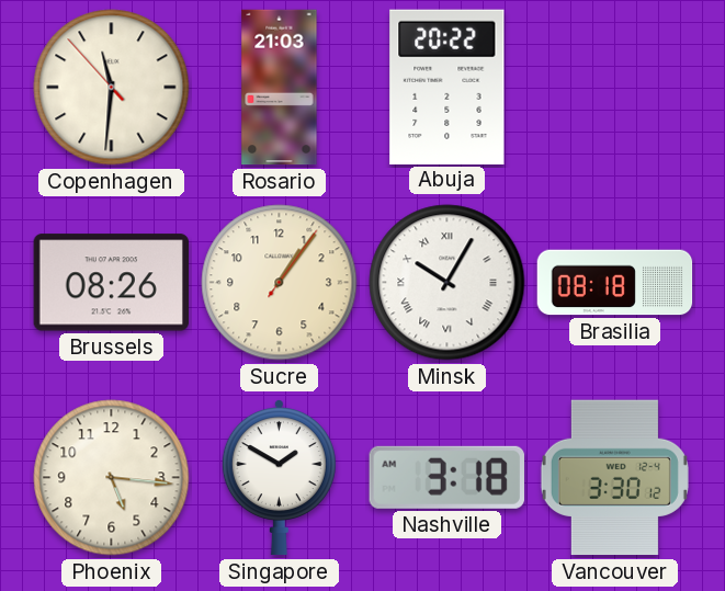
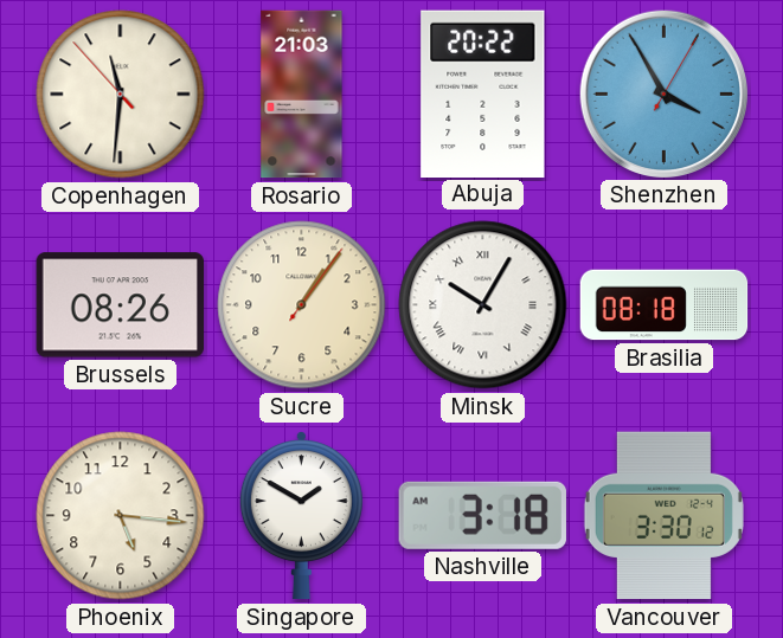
Shenzhen: none -> 3:55
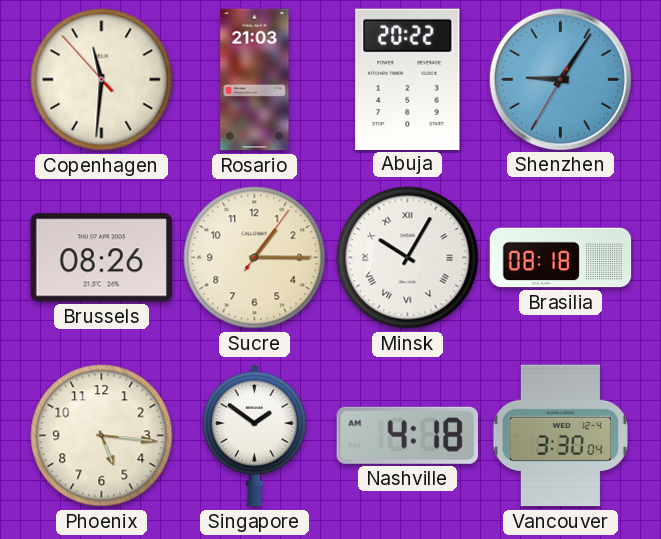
Shenzhen: 3:55 -> 9:05
Sucre: 1:06 -> 1:15
Singapore: 1:50 -> 1:51
Nashville: 3:18 -> 4:18
Vancouver: 3:30:12 -> 3:30:04
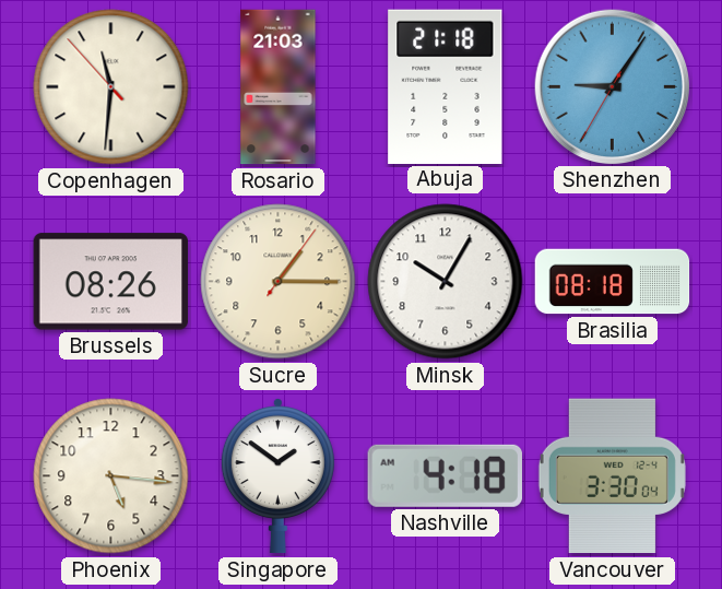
Abuja: 20:22 -> 21:18
Minsk numerals: Roman -> Arabic
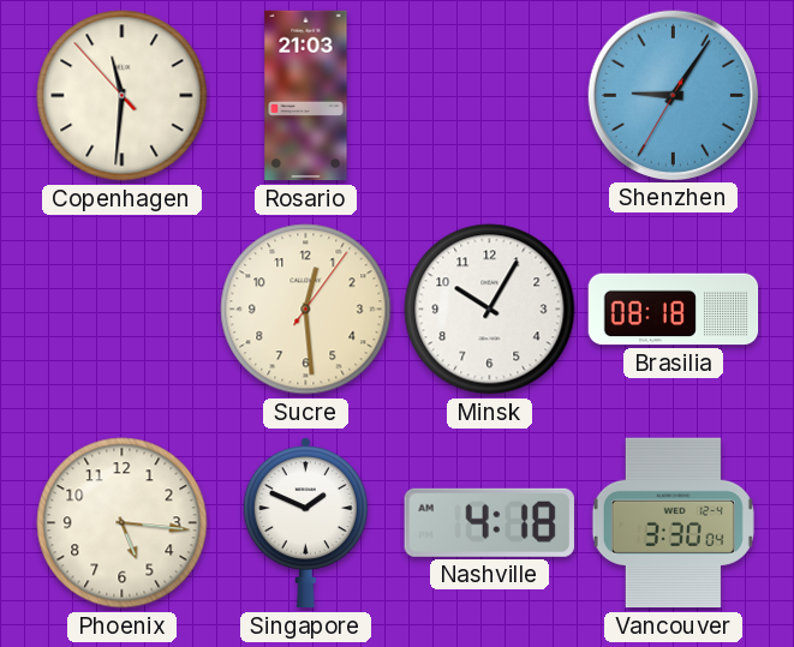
Abuja: 21:18 -> none
Brussels: 08:26 -> none
Sucre: 1:15 -> 12:29
Singapore: 1:51 -> 1:49
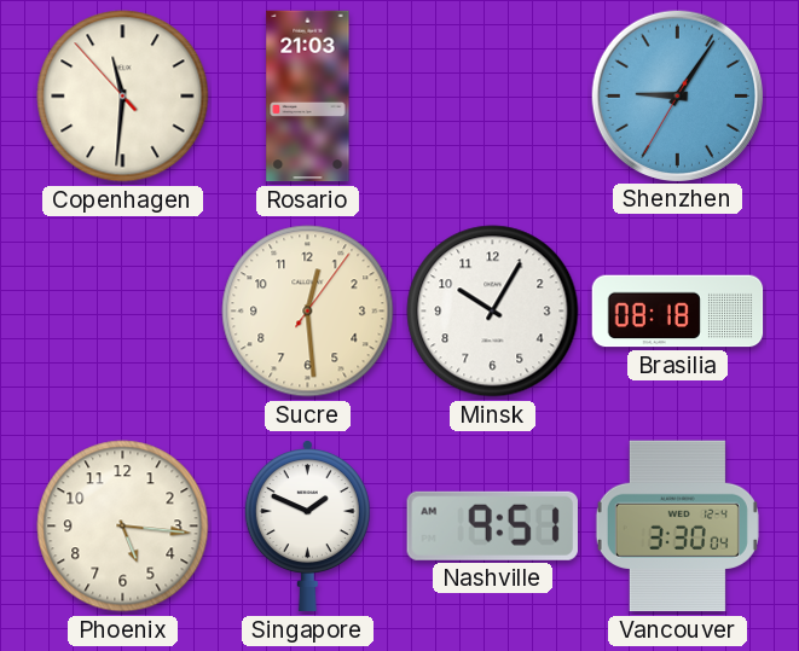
Nashville: 4:18 -> 9:51
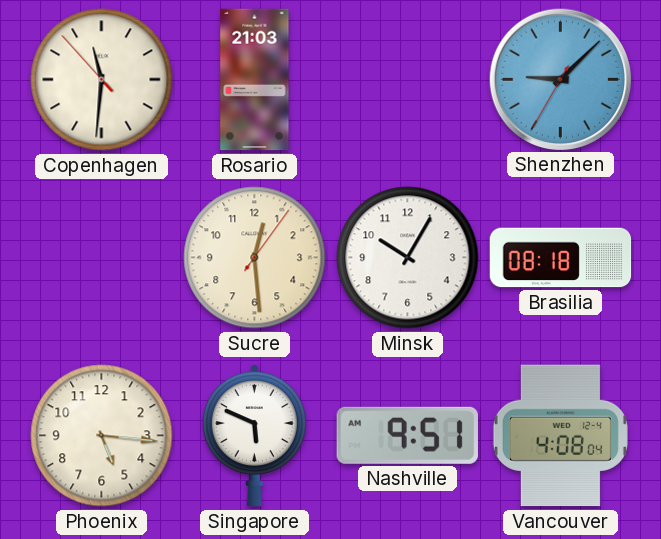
Shenzhen: 9:05 -> 9:07
Singapore: 1:49 -> 5:49
Vancouver: 3:30 -> 4:08
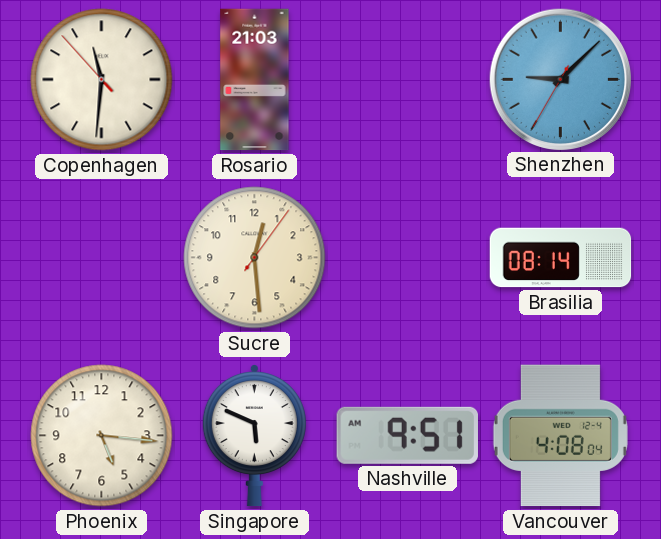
Minsk: 10:05 -> none
Brasilia: 08:18 -> 08:14
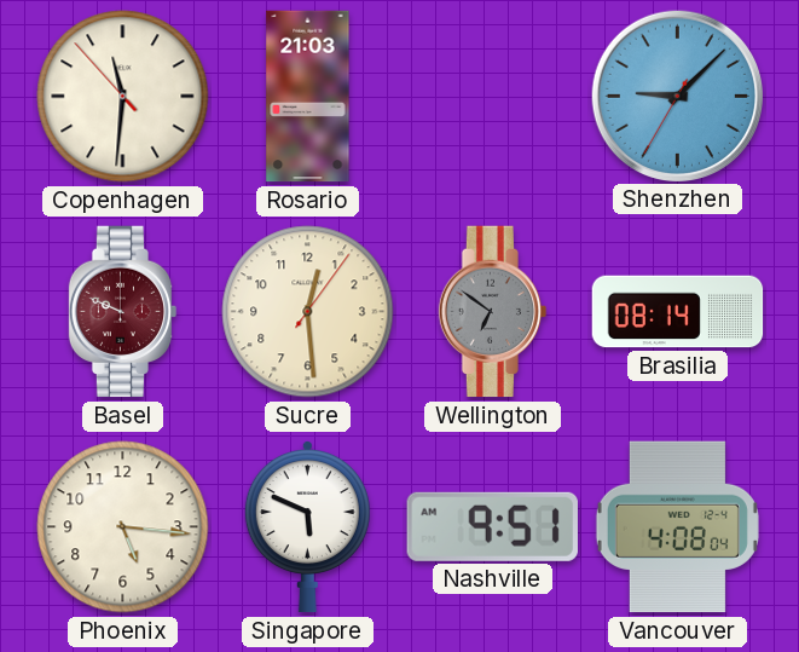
Basel: none -> 9:49
Wellington: none -> 6:51
